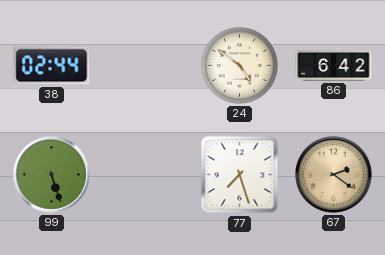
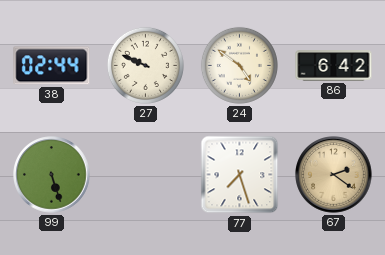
27: none -> 9:49
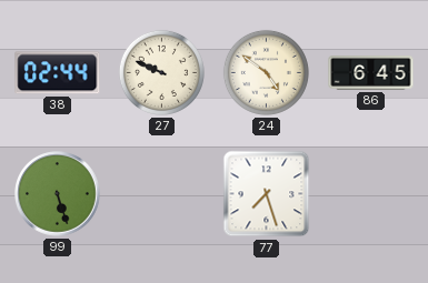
86: 6:42 -> 6:45
67: 2:21 -> none
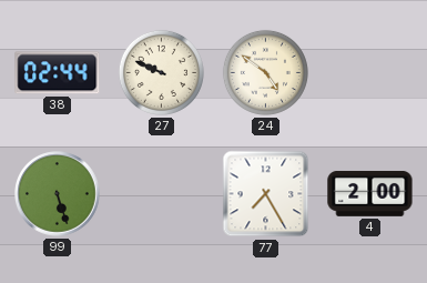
86: 6:45 -> none
77: 7:27 -> 7:25
4: none -> 2:00
